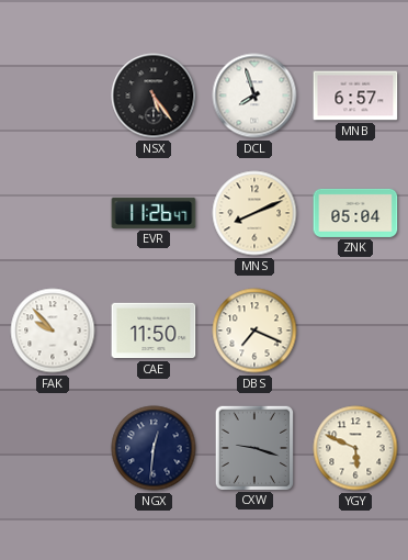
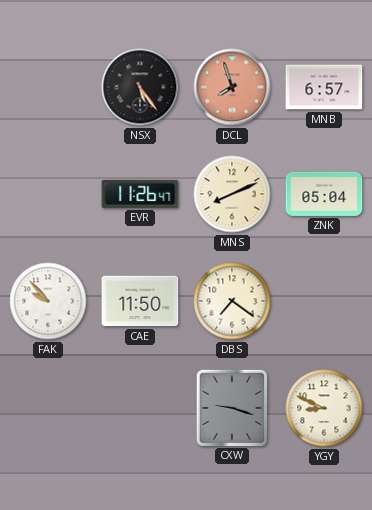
DCL dial: white -> salmon
DBS: 7:19 -> 7:21
NGX: 12:31 -> none
YGY: 5:49 -> 8:49
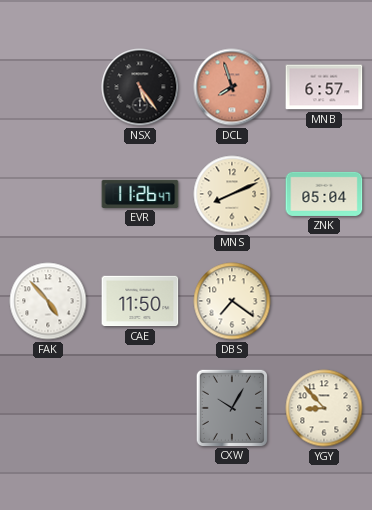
FAK: 9:53 -> 4:53
CXW: 9:18 -> 10:05
YGY: 8:49 -> 8:53
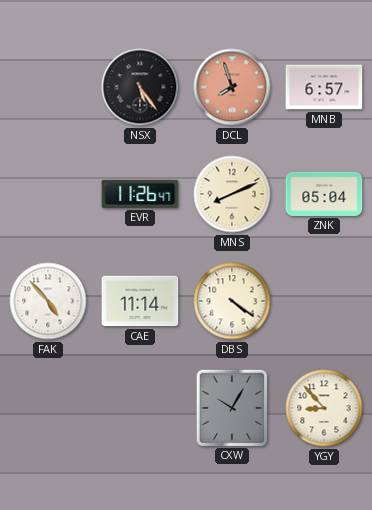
CAE: 11:50 -> 11:14
DBS: 7:21 -> 4:21
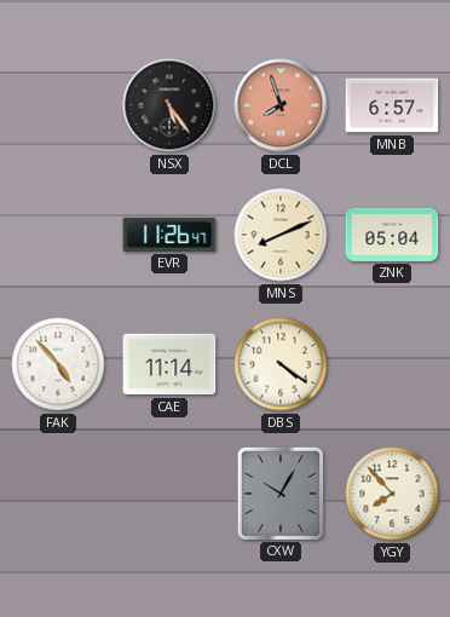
YGY: 8:53 -> 7:53
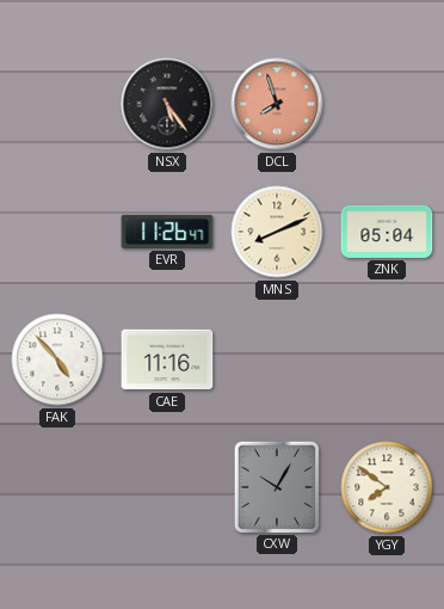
MNB: 6:57 -> none
CAE: 11:14 -> 11:16
DBS: 4:21 -> none
YGY: 7:53 -> 7:51
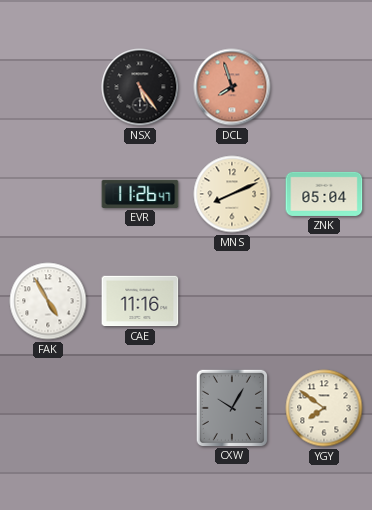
FAK: 4:53 -> 4:55
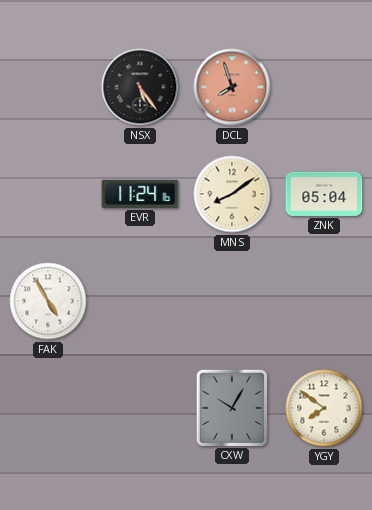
EVR: 11:26 -> 11:24
MNS: 8:11 -> 8:09
CAE: 11:16 -> none
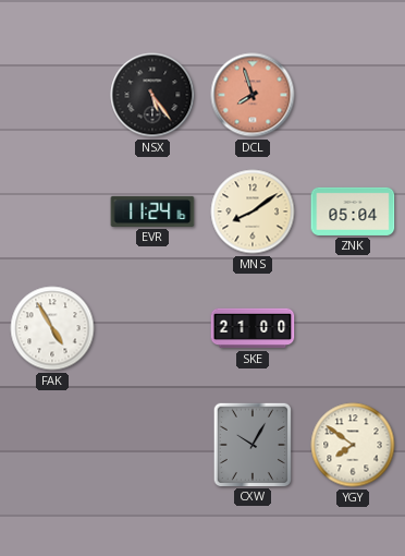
SKE: none -> 21:00
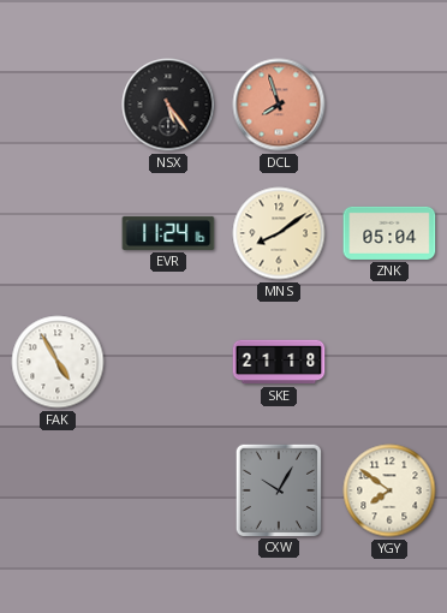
SKE: 21:00 -> 21:18
